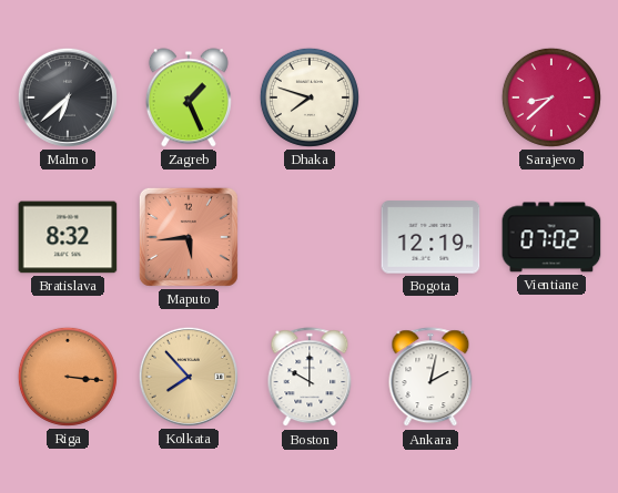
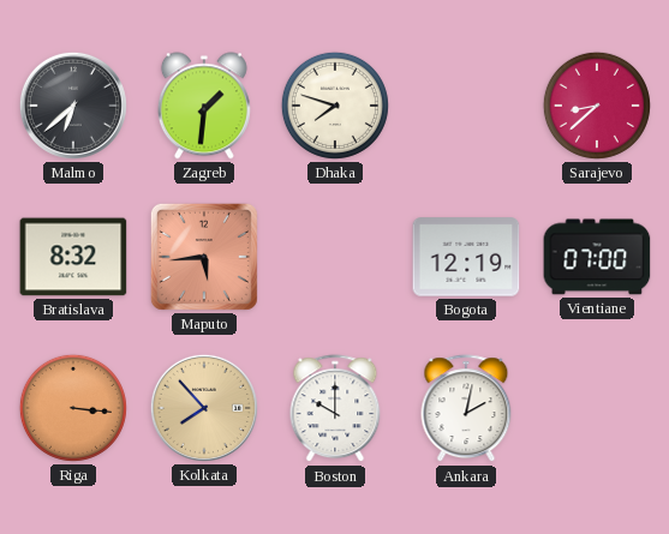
Zagreb: 1:26 -> 1:31
Vientiane: 07:02 -> 07:00
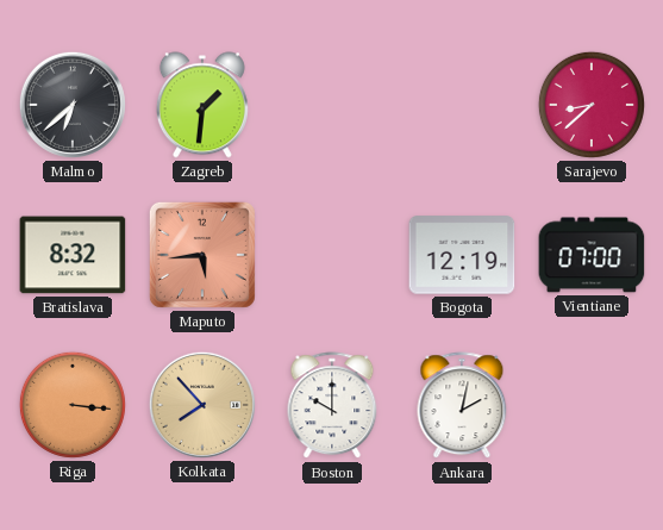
Dhaka: 7:48 -> none
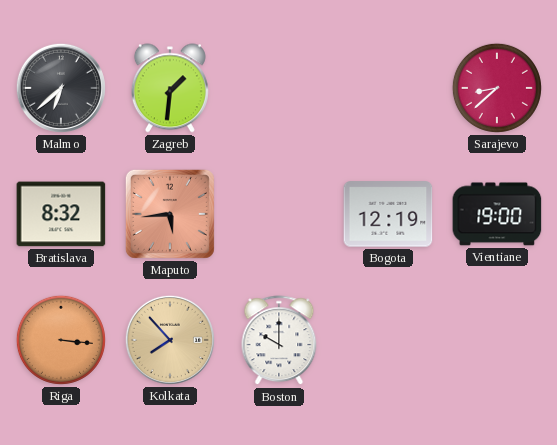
Vientiane: 07:00 -> 19:00
Ankara: 2:02 -> none
